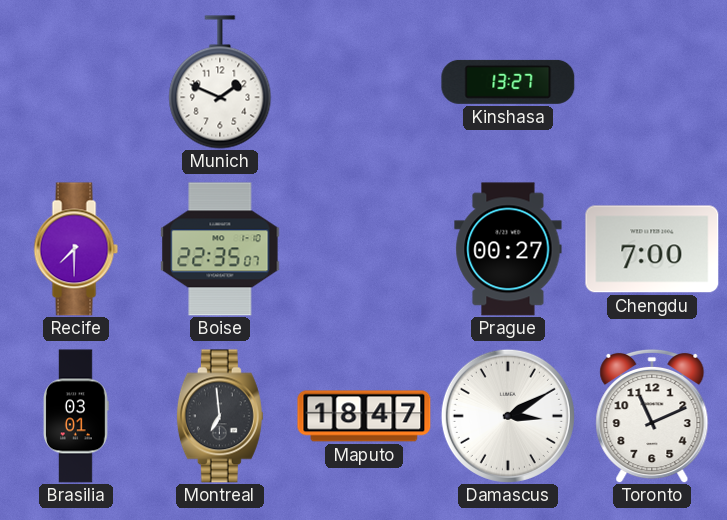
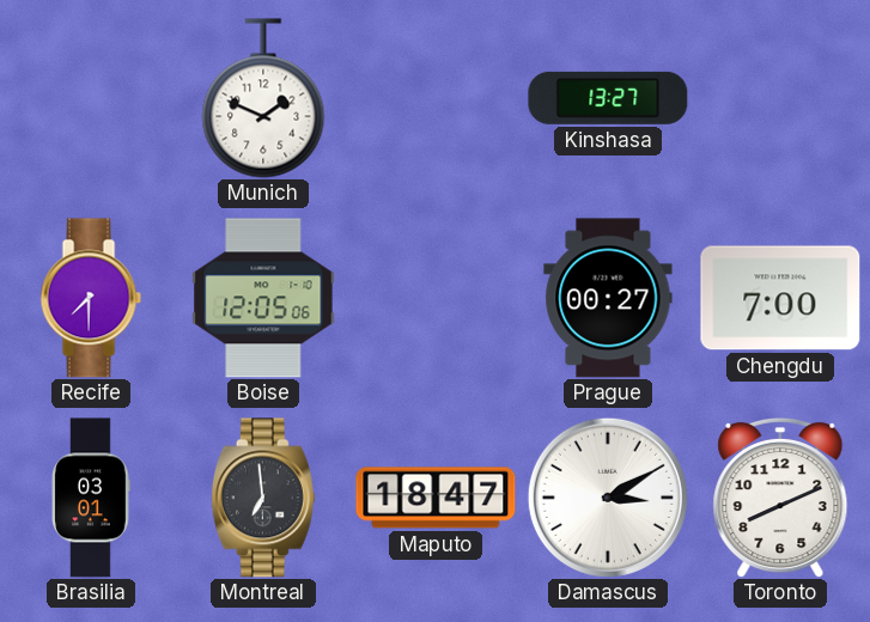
Boise: 22:35 -> 12:05
Toronto: 11:11 -> 8:11
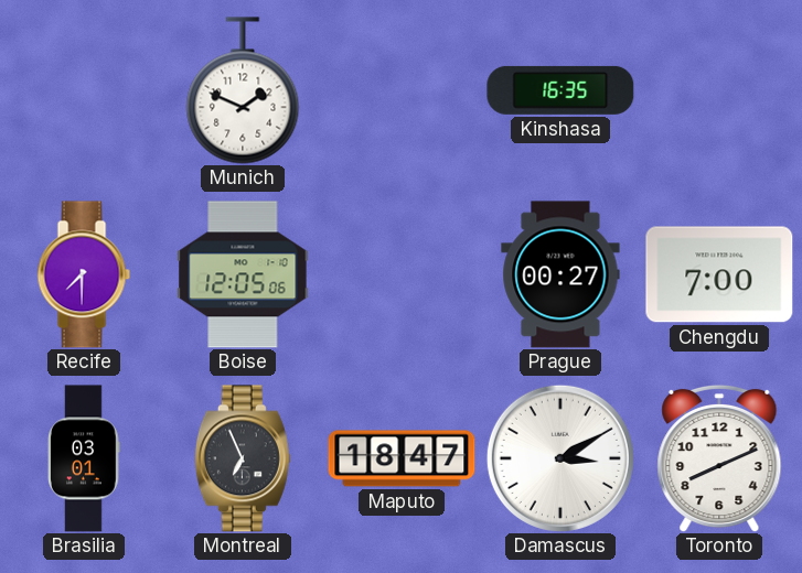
Kinshasa: 13:27 -> 16:35
Montreal: 6:59 -> 6:56
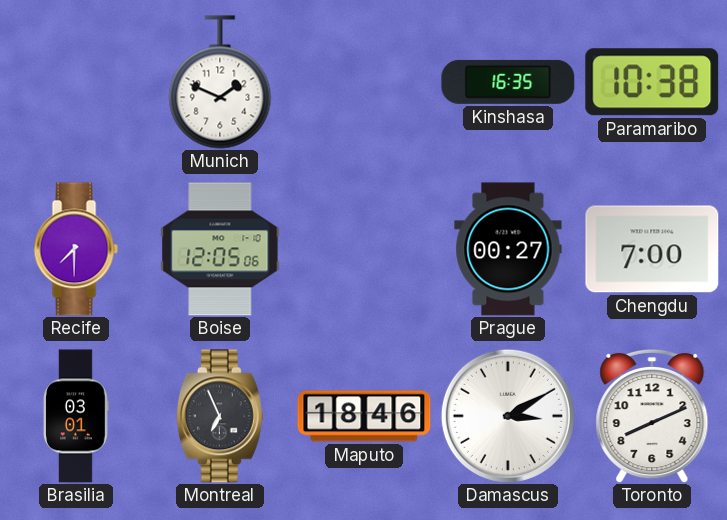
Paramaribo: none -> 10:38
Maputo: 18:47 -> 18:46
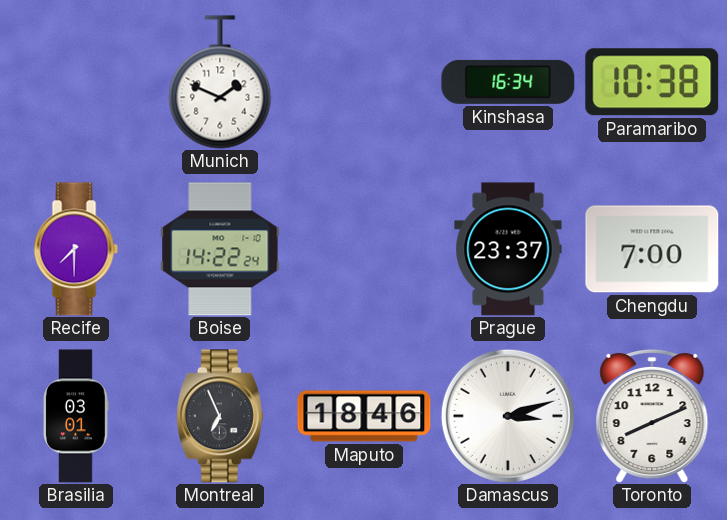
Kinshasa: 16:35 -> 16:34
Boise: 12:05 -> 14:22
Prague: 00:27 -> 23:37
Damascus: 3:10 -> 3:12
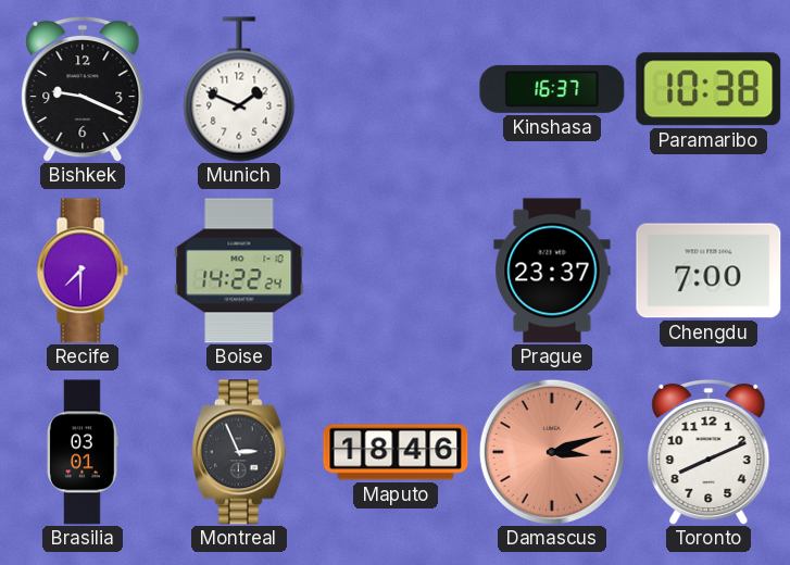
Bishkek: none -> 9:19
Kinshasa: 16:34 -> 16:37
Montreal: 6:56 -> 2:56
Damascus dial: white -> salmon
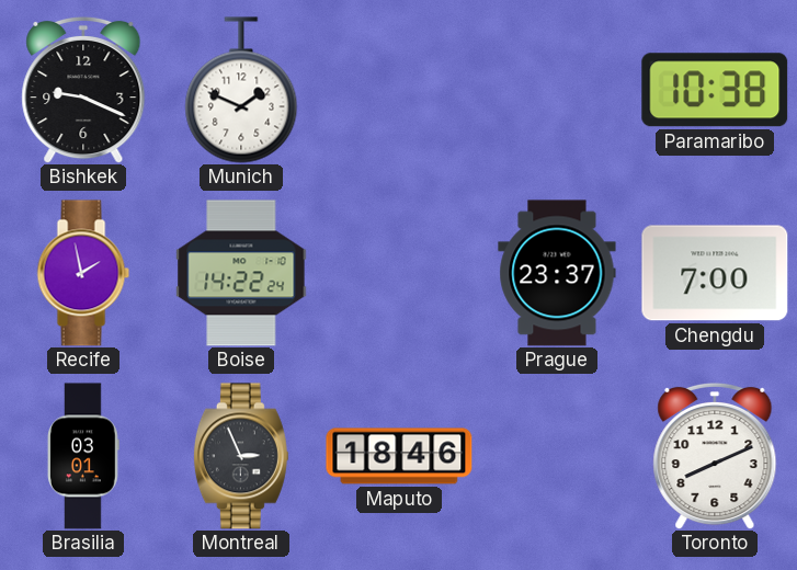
Kinshasa: 16:37 -> none
Recife: 7:30 -> 1:58
Damascus: 3:12 -> none
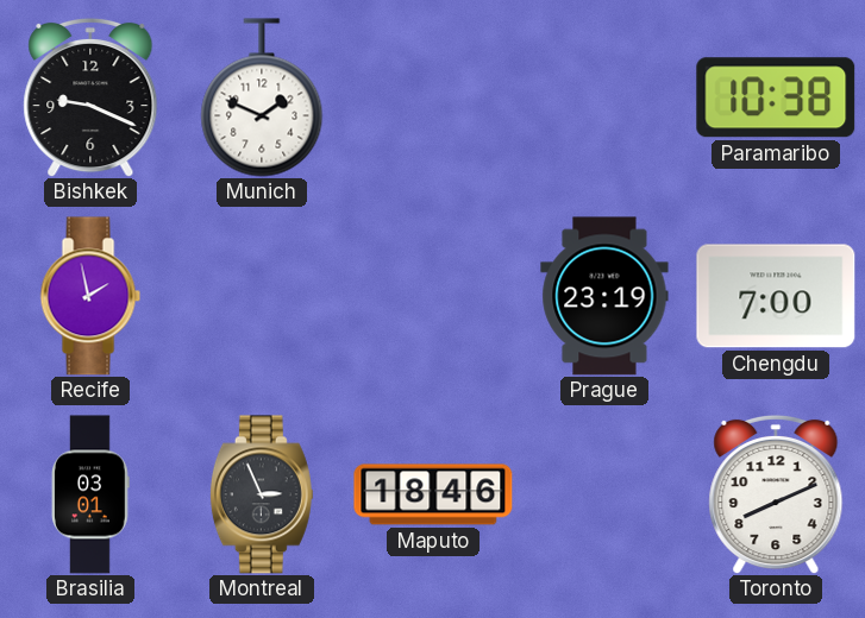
Boise: 14:22 -> none
Prague: 23:37 -> 23:19
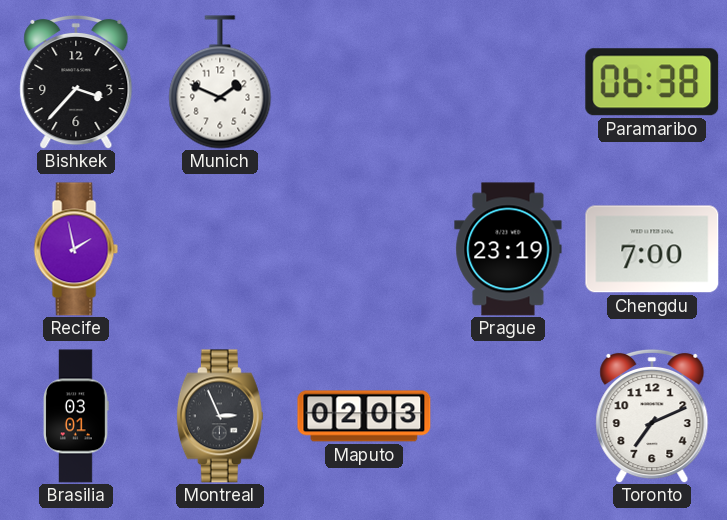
Bishkek: 9:19 -> 3:37
Paramaribo: 10:38 -> 06:38
Maputo: 18:46 -> 02:03
Toronto: 8:11 -> 7:11
